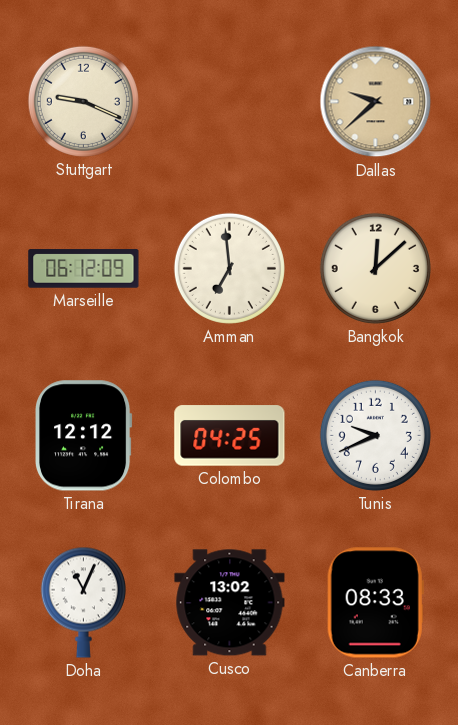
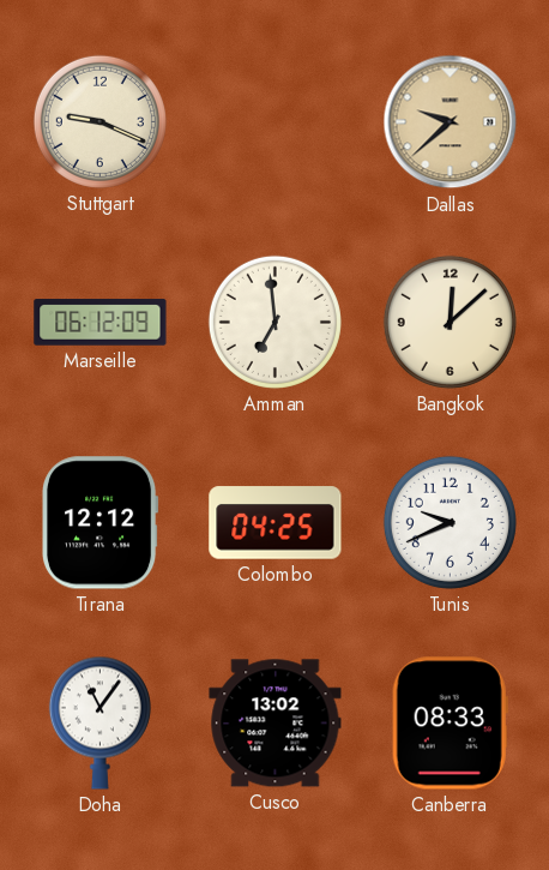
Doha: 11:04 -> 11:06
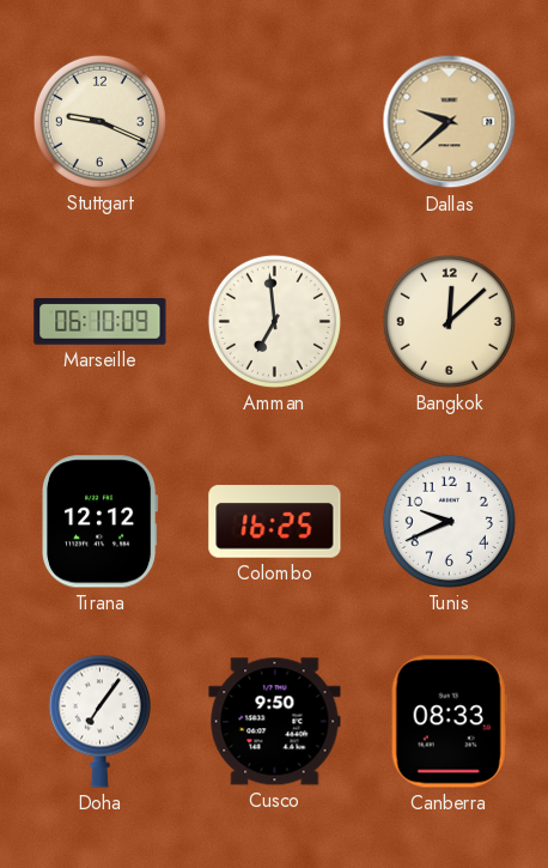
Marseille: 06:12 -> 06:10
Colombo: 04:25 -> 16:25
Doha: 11:06 -> 7:06
Cusco: 13:02 -> 9:50
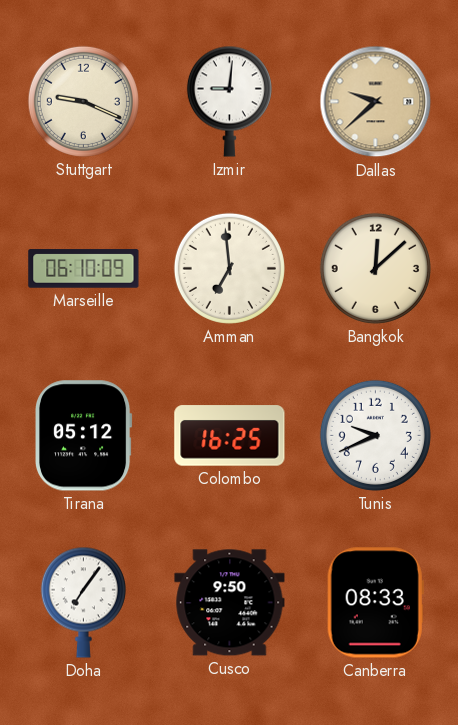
Izmir: none -> 9:01
Tirana: 12:12 -> 05:12
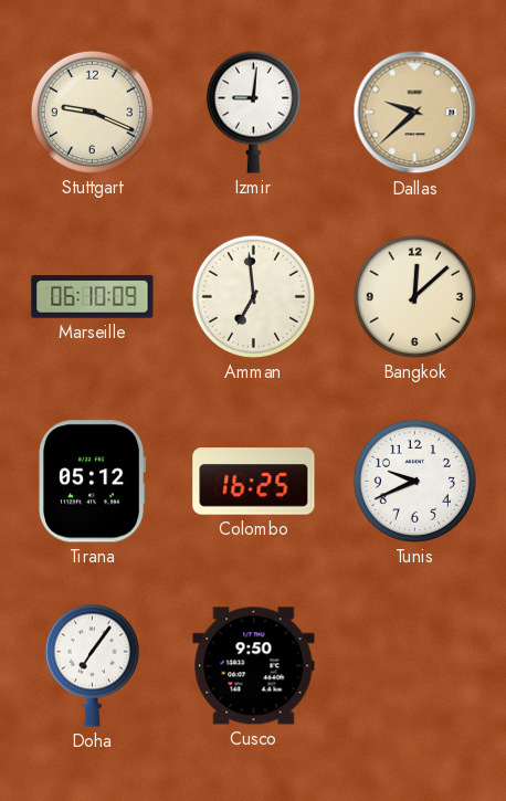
Canberra: 08:33 -> none
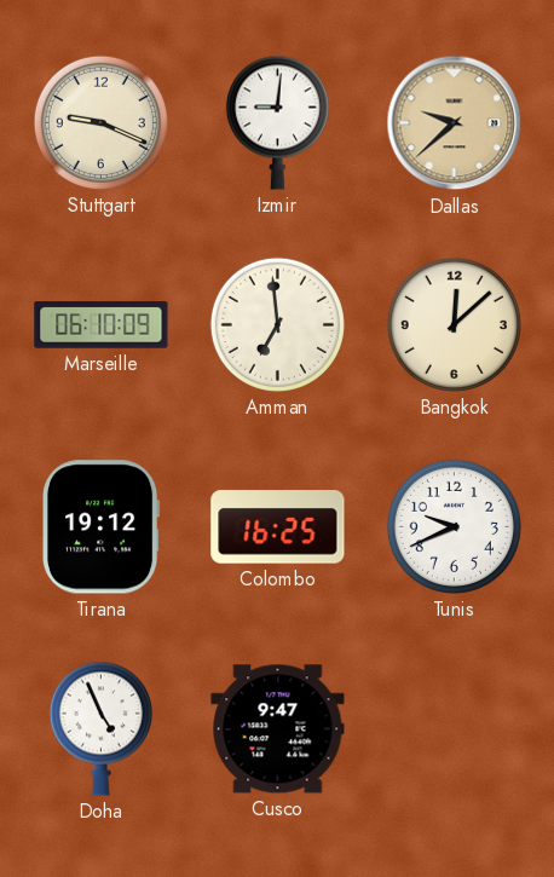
Tirana: 05:12 -> 19:12
Doha: 7:06 -> 4:56
Cusco: 9:50 -> 9:47
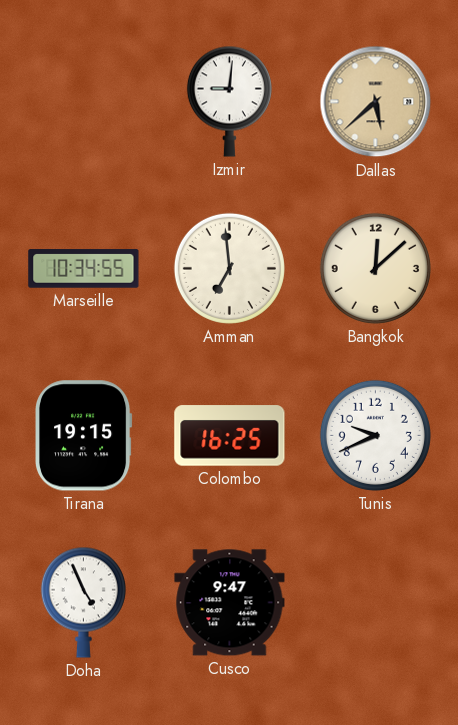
Stuttgart: 9:19 -> none
Dallas: 9:38 -> 5:38
Marseille: 06:10 -> 10:34
Tirana: 19:12 -> 19:15
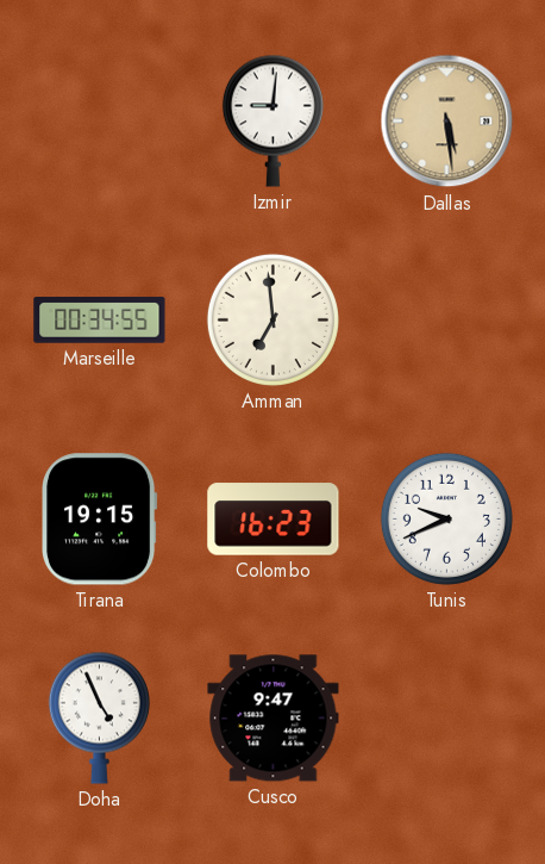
Dallas: 5:38 -> 5:29
Marseille: 10:34 -> 00:34
Bangkok: 12:08 -> none
Colombo: 16:25 -> 16:23
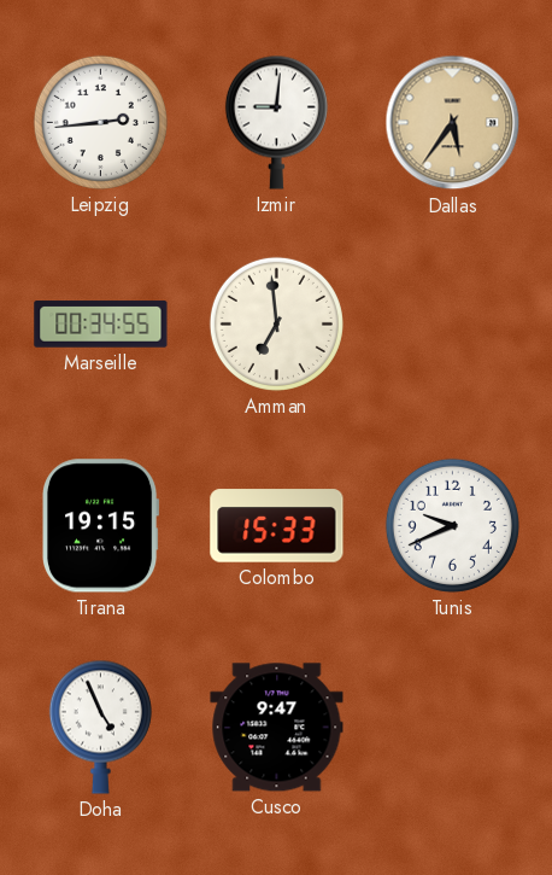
Leipzig: none -> 2:44
Dallas: 5:29 -> 5:36
Colombo: 16:23 -> 15:33
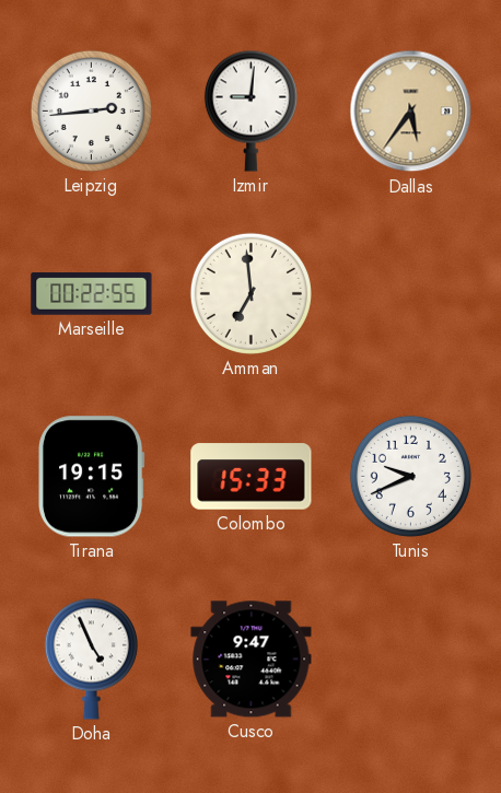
Marseille: 00:34 -> 00:22
